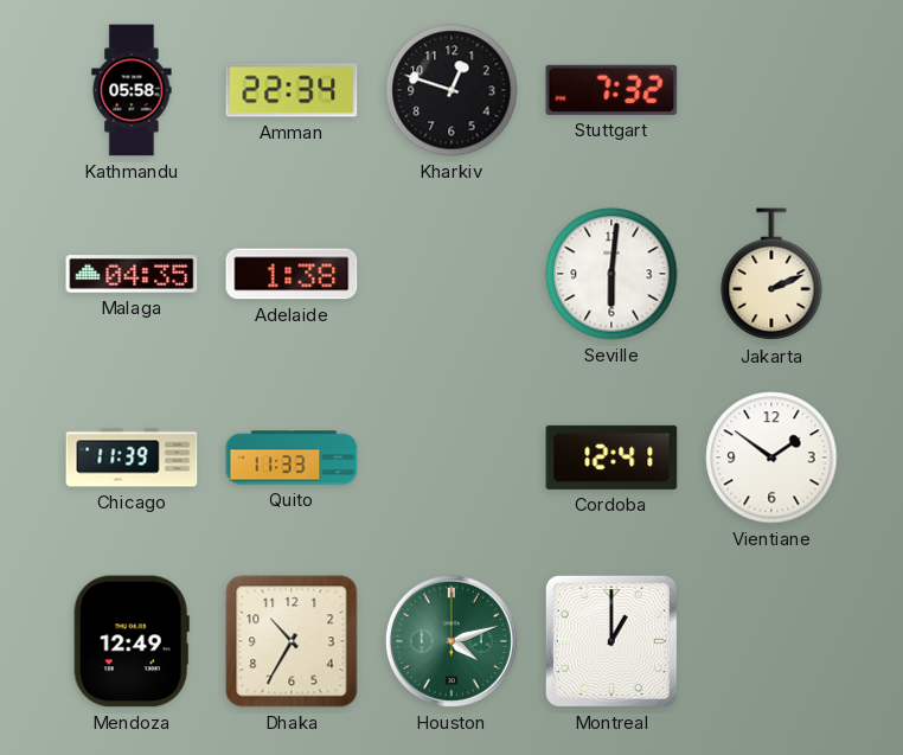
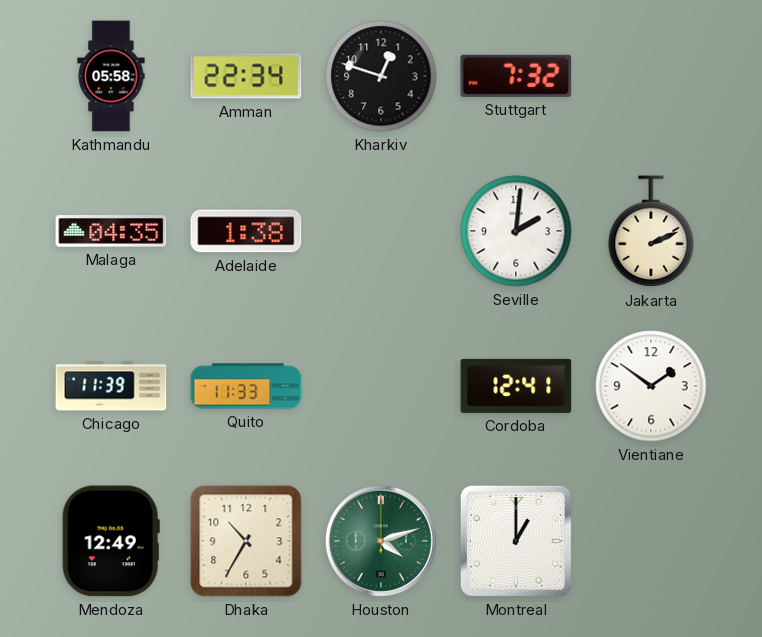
Seville: 6:01 -> 2:01
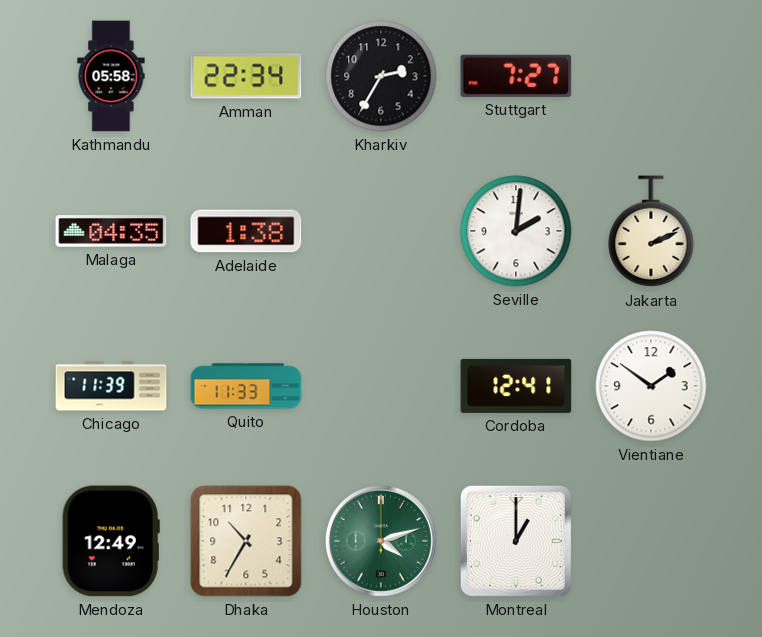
Kharkiv: 12:48 -> 2:35
Stuttgart: 7:32 -> 7:27
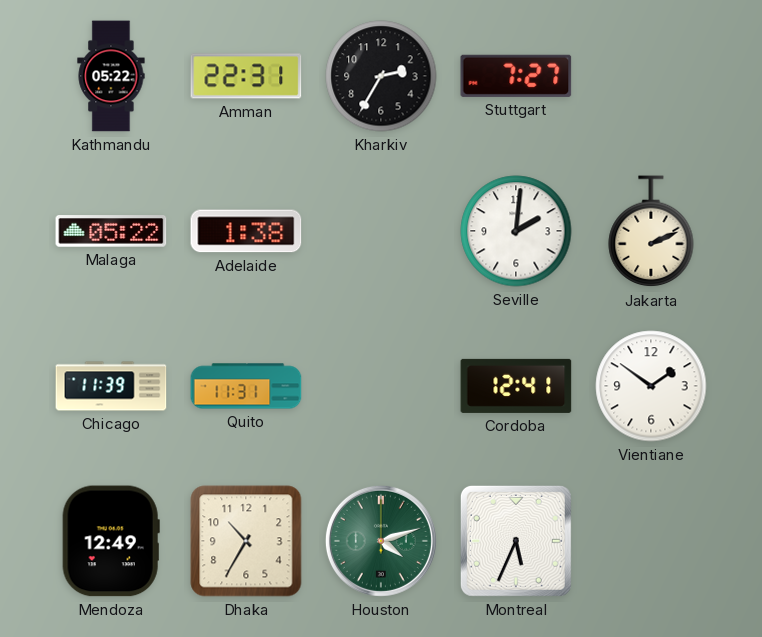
Kathmandu: 05:58 -> 05:22
Amman: 22:34 -> 22:31
Malaga: 04:35 -> 05:22
Quito: 11:33 -> 11:31
Montreal: 1:00 -> 5:34
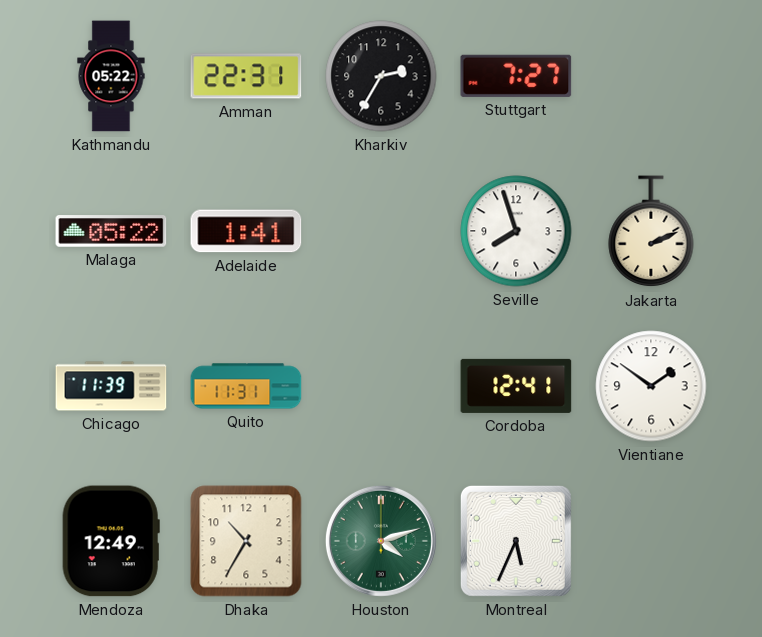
Adelaide: 1:38 -> 1:41
Seville: 2:01 -> 7:57
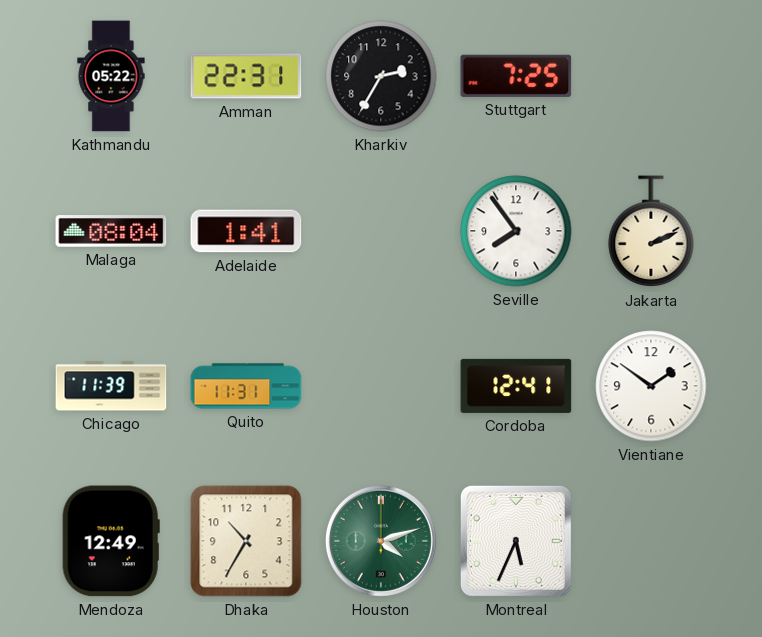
Stuttgart: 7:27 -> 7:25
Malaga: 05:22 -> 08:04
Seville: 7:57 -> 7:54
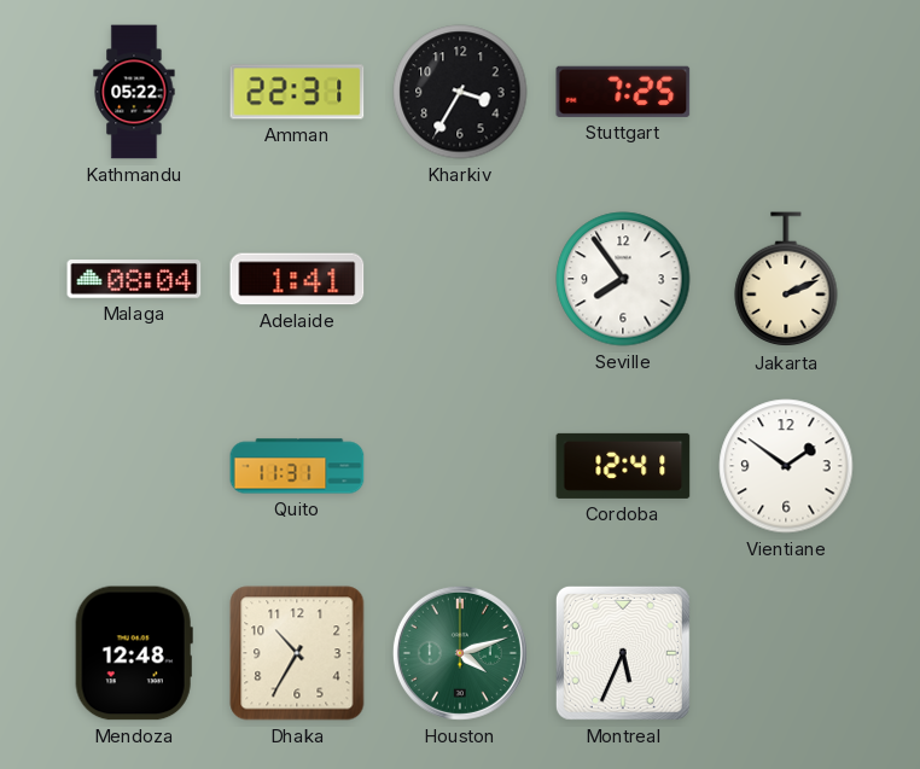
Kharkiv: 2:35 -> 3:35
Chicago: 11:39 -> none
Mendoza: 12:49 -> 12:48
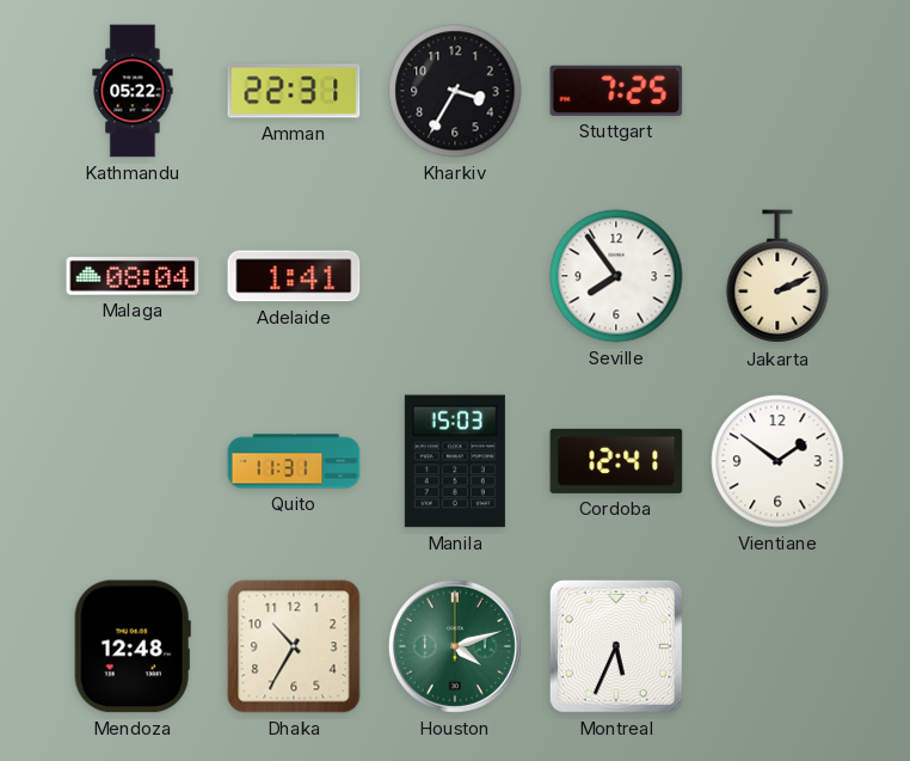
Manila: none -> 15:03
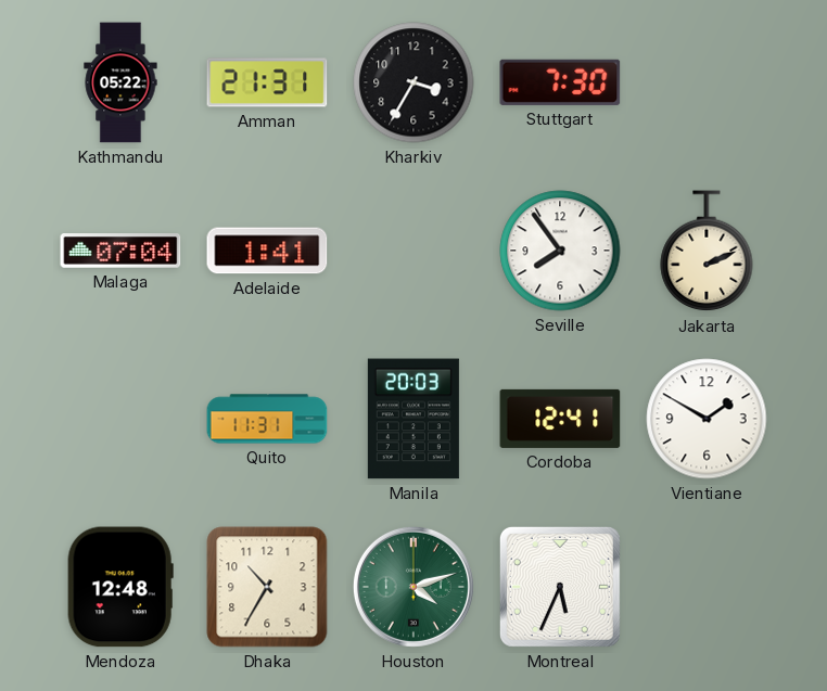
Amman: 22:31 -> 21:31
Stuttgart: 7:25 -> 7:30
Malaga: 08:04 -> 07:04
Manila: 15:03 -> 20:03
Vientiane: 1:51 -> 1:50
